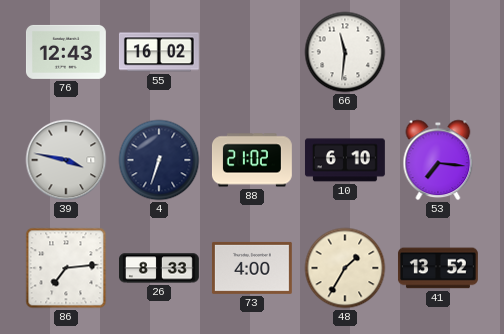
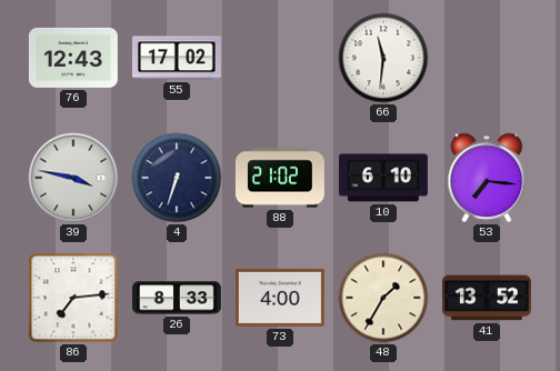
55: 16:02 -> 17:02
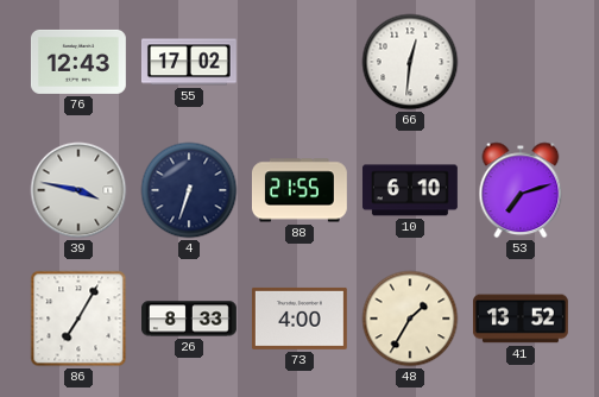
66: 11:31 -> 12:31
88: 21:02 -> 21:55
53: 7:16 -> 7:12
86: 7:14 -> 7:05
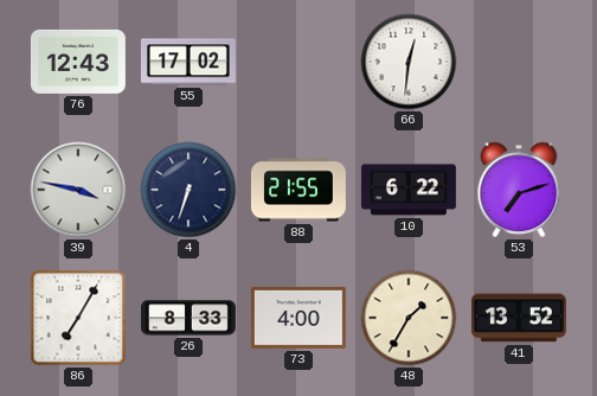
10: 6:10 -> 6:22
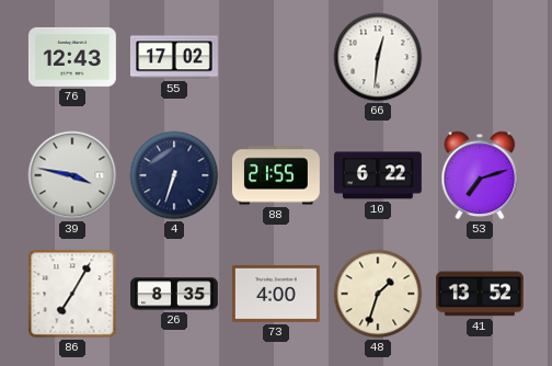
26: 8:33 -> 8:35
48: 1:35 -> 1:33
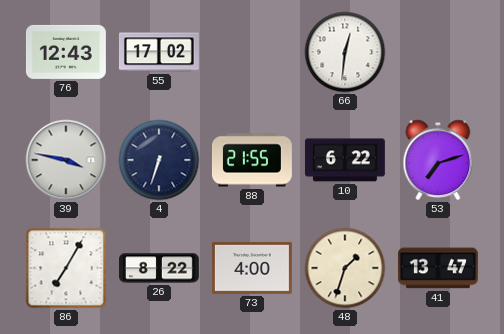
26: 8:35 -> 8:22
41: 13:52 -> 13:47
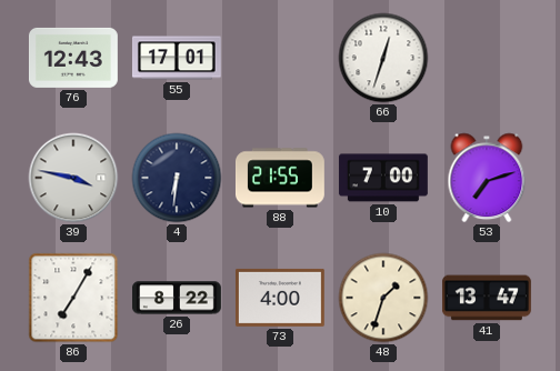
55: 17:02 -> 17:01
66: 12:31 -> 12:33
4: 6:33 -> 6:31
10: 6:22 -> 7:00
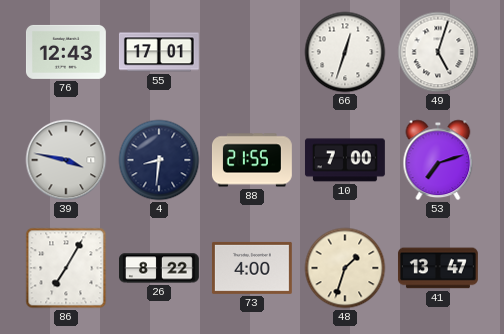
49: none -> 5:03
4: 6:31 -> 8:31
